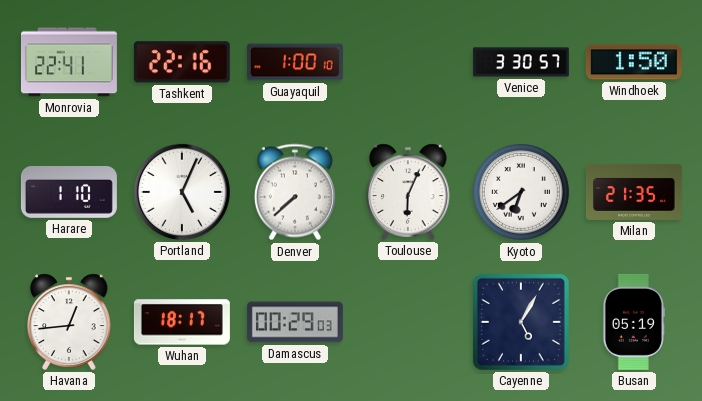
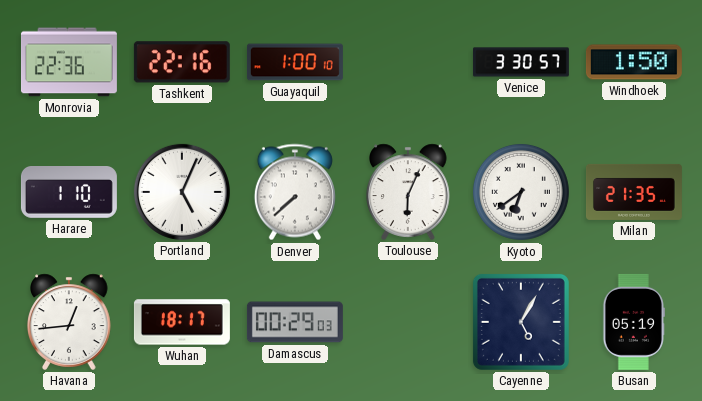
Monrovia: 22:41 -> 22:36
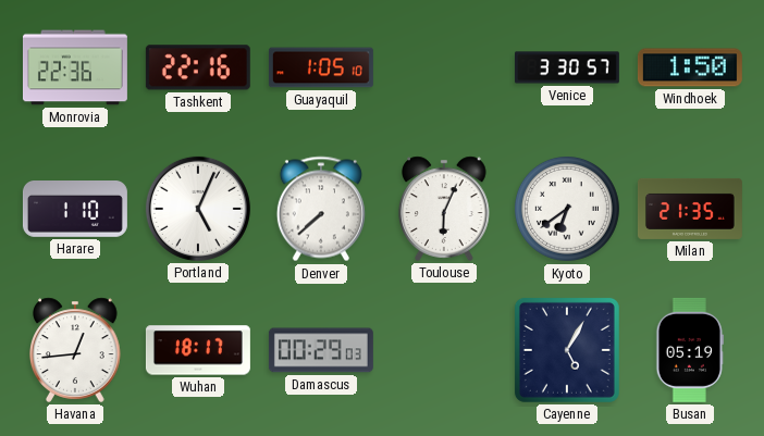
Guayaquil: 1:00 -> 1:05
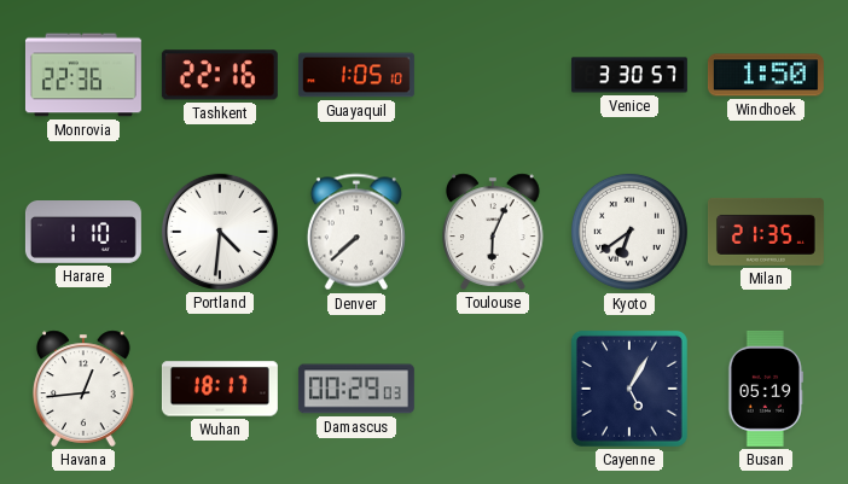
Portland: 5:04 -> 4:31
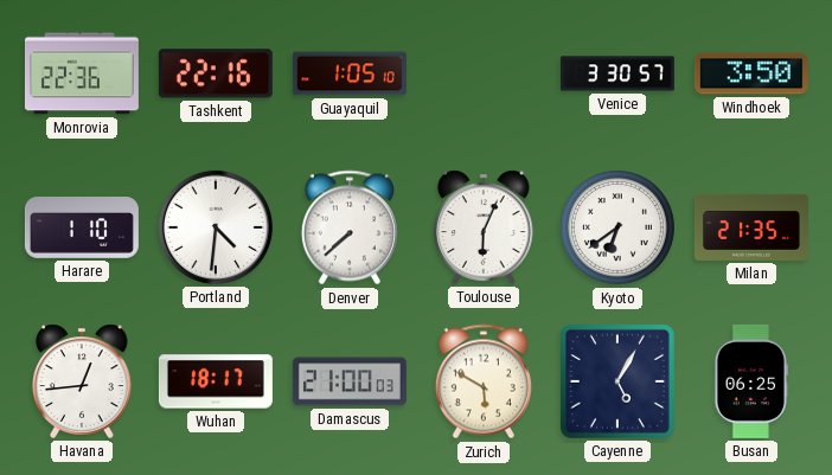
Windhoek: 1:50 -> 3:50
Damascus: 00:29 -> 21:00
Zurich: none -> 5:50
Busan: 05:19 -> 06:25
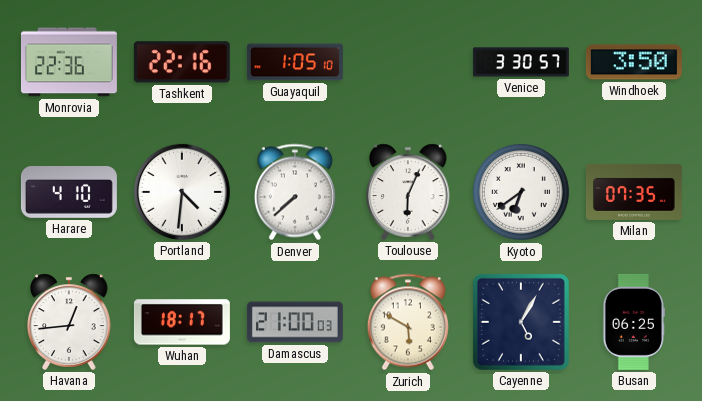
Harare: 1:10 -> 4:10
Milan: 21:35 -> 07:35
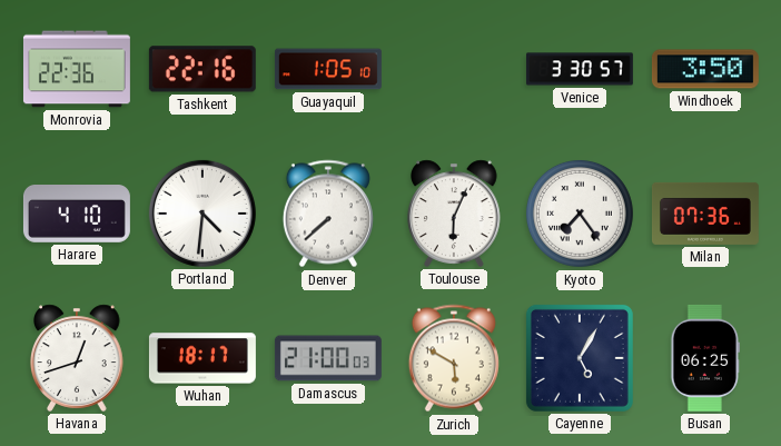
Kyoto: 6:39 -> 7:24
Milan: 07:35 -> 07:36
Havana: 12:44 -> 12:42
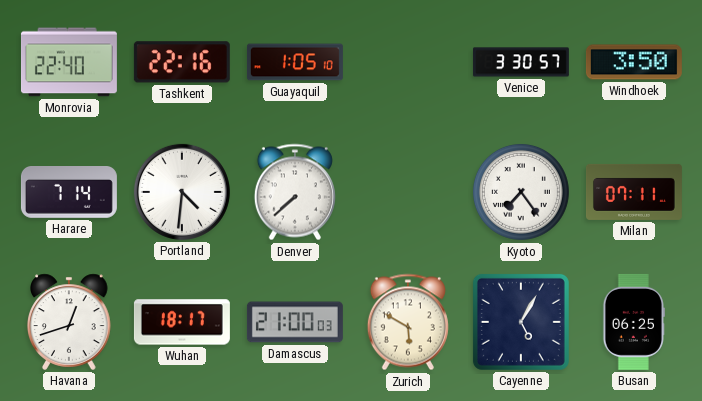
Monrovia: 22:36 -> 22:40
Harare: 4:10 -> 7:14
Toulouse: 6:04 -> none
Milan: 07:36 -> 07:11
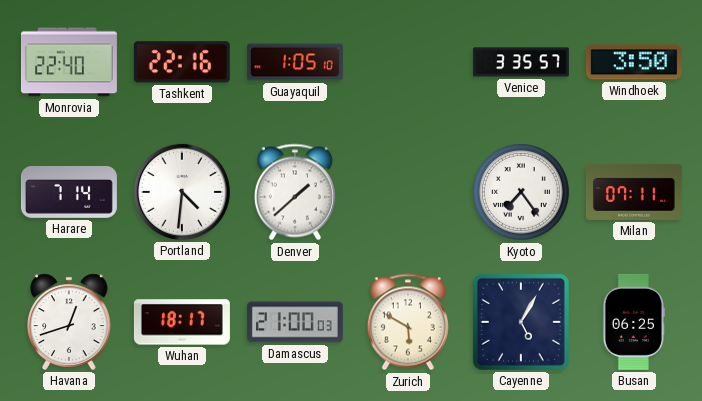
Venice: 3:30 -> 3:35
Denver: 7:38 -> 1:38
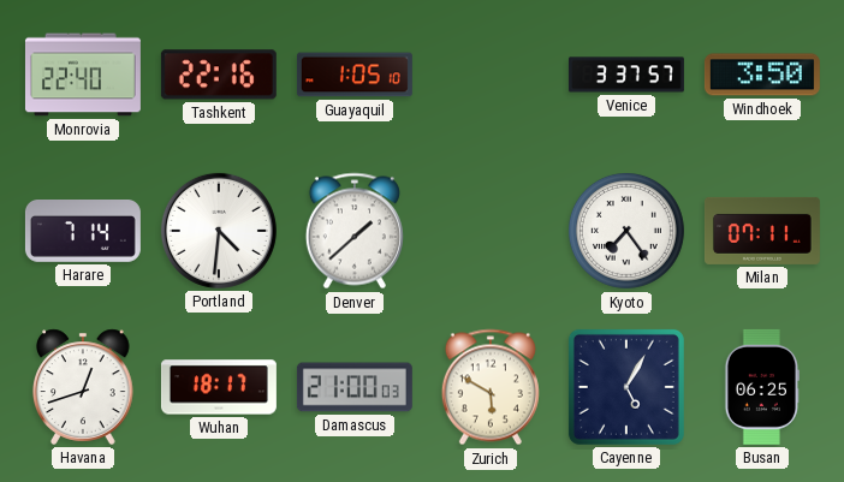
Venice: 3:35 -> 3:37
